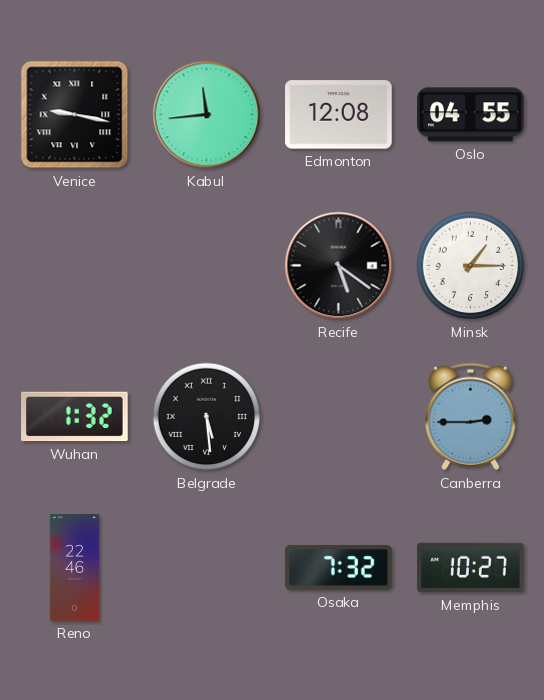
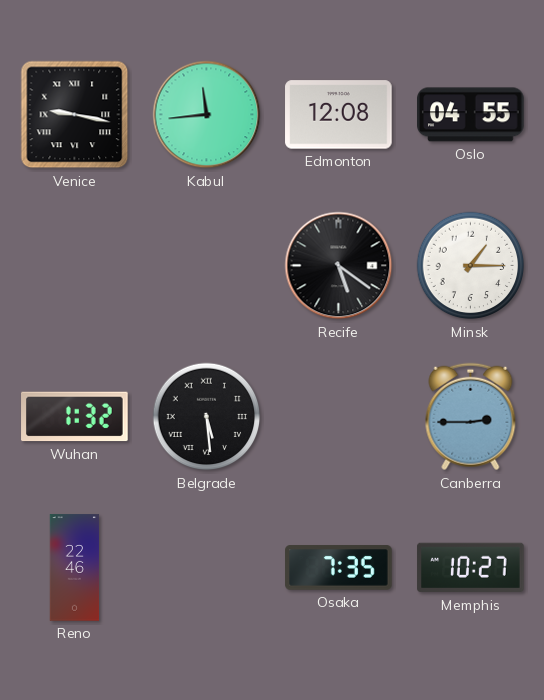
Osaka: 7:32 -> 7:35
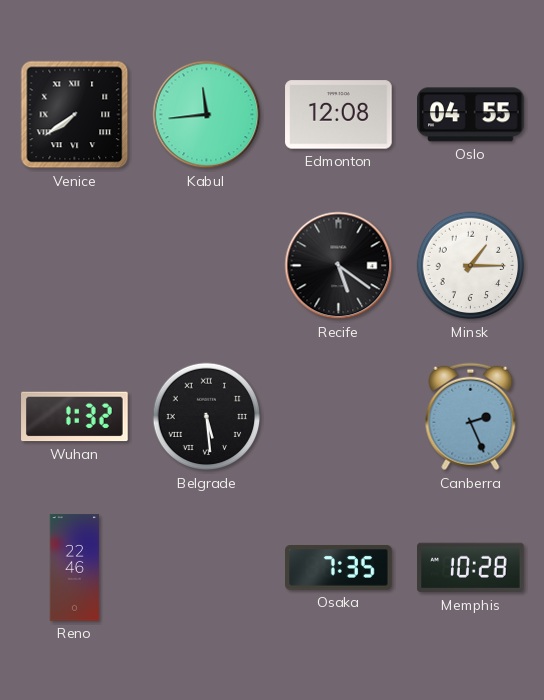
Venice: 9:17 -> 7:39
Canberra: 2:45 -> 2:26
Memphis: 10:27 -> 10:28
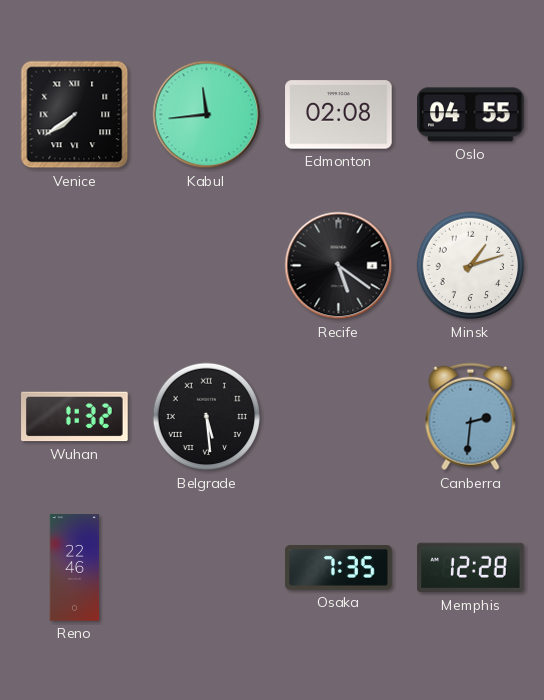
Edmonton: 12:08 -> 02:08
Minsk: 1:15 -> 1:12
Canberra: 2:26 -> 2:31
Memphis: 10:28 -> 12:28
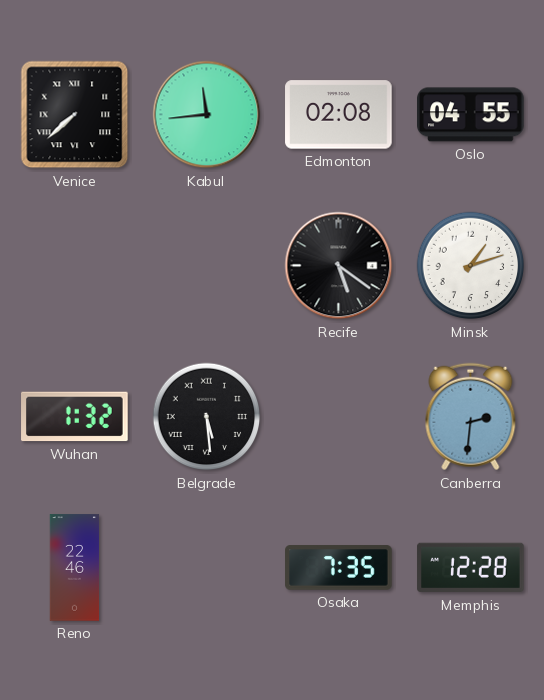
Venice: 7:39 -> 7:38
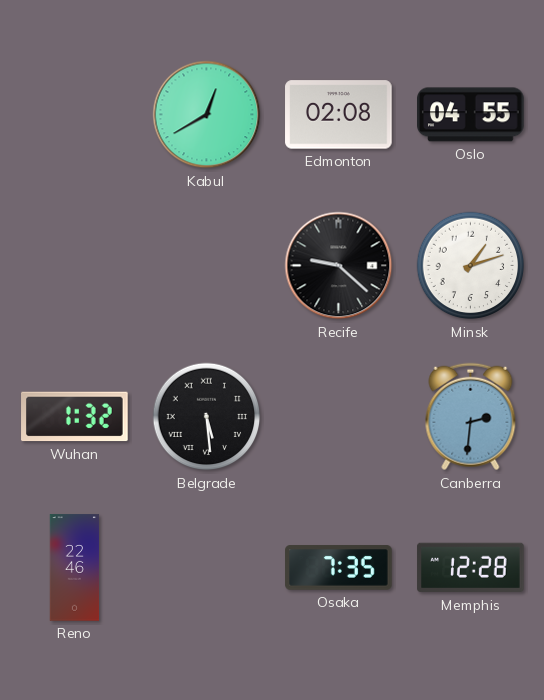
Venice: 7:38 -> none
Kabul: 11:44 -> 12:40
Recife: 5:21 -> 9:22
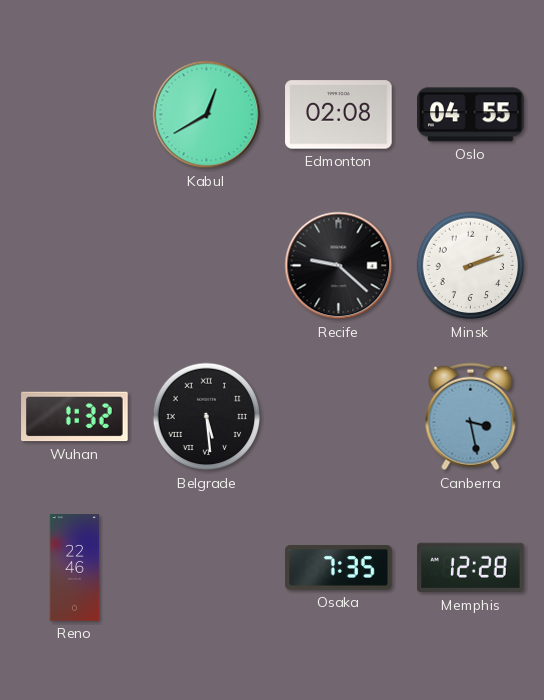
Minsk: 1:12 -> 2:12
Canberra: 2:31 -> 3:28
